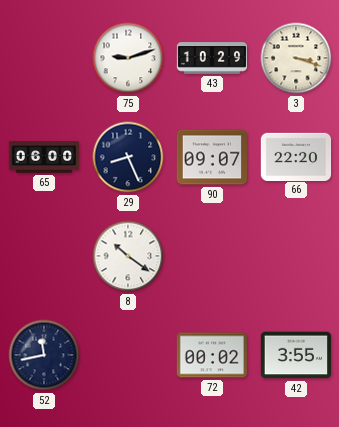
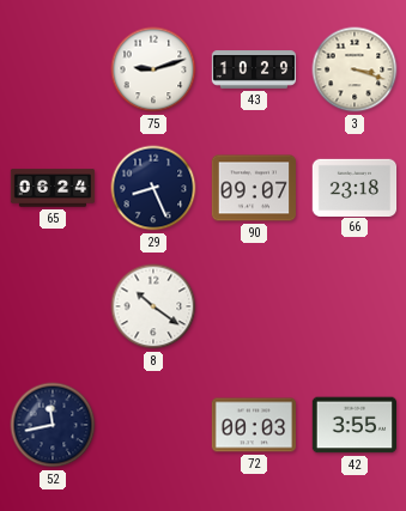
65: 06:00 -> 06:24
66: 22:20 -> 23:18
72: 00:02 -> 00:03
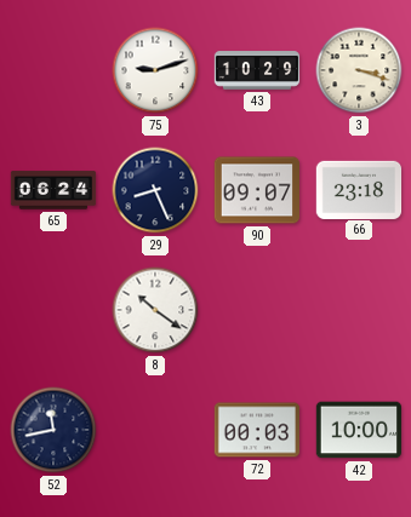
42: 3:55 -> 10:00
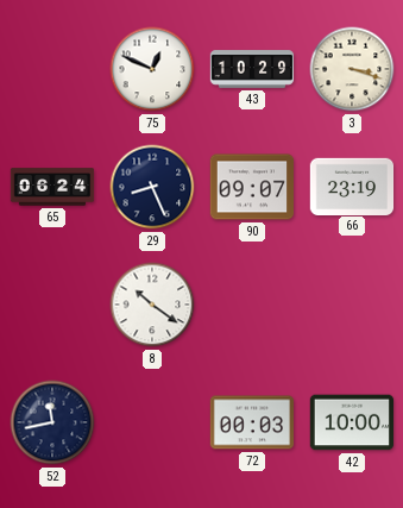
75: 9:12 -> 12:49
66: 23:18 -> 23:19
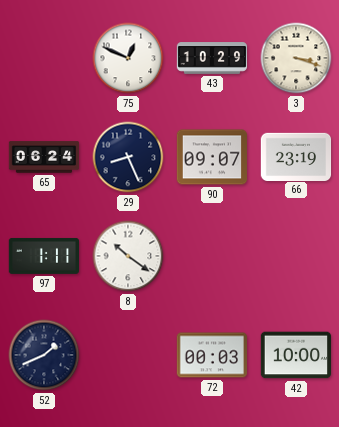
97: none -> 1:11
52: 11:43 -> 1:41
